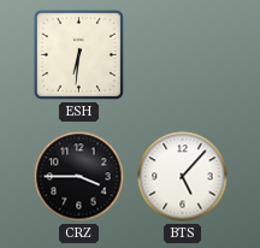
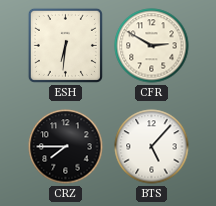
CFR: none -> 2:50
CRZ: 3:45 -> 7:45
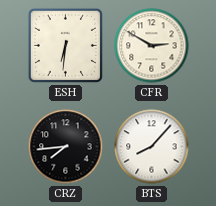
CRZ: 7:45 -> 7:44
BTS: 5:07 -> 8:07
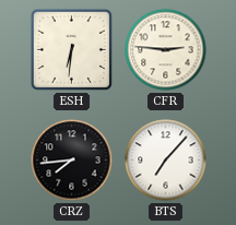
CFR: 2:50 -> 2:46
BTS: 8:07 -> 7:07
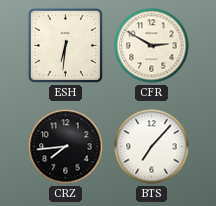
CFR: 2:46 -> 2:50
